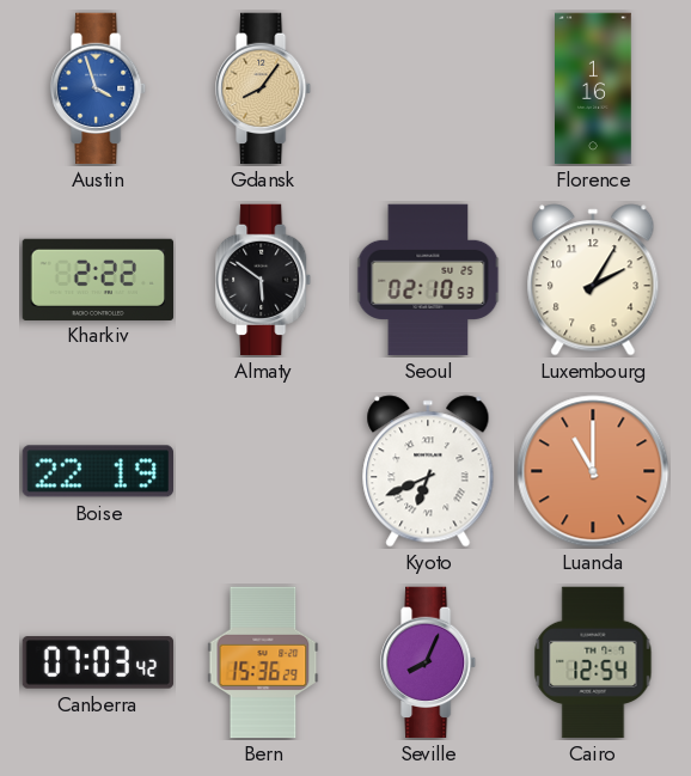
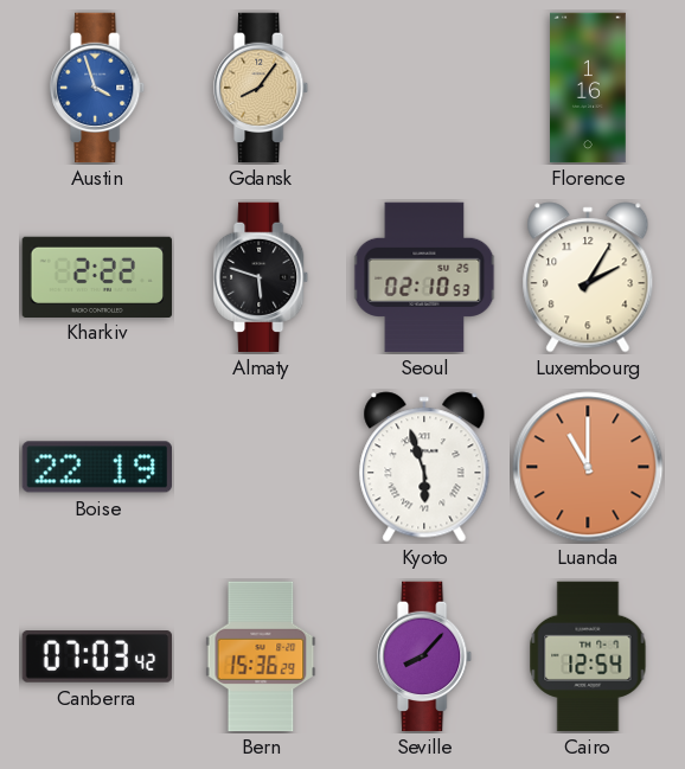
Almaty: 5:51 -> 5:48
Kyoto: 6:41 -> 5:57
Seville: 8:04 -> 8:07
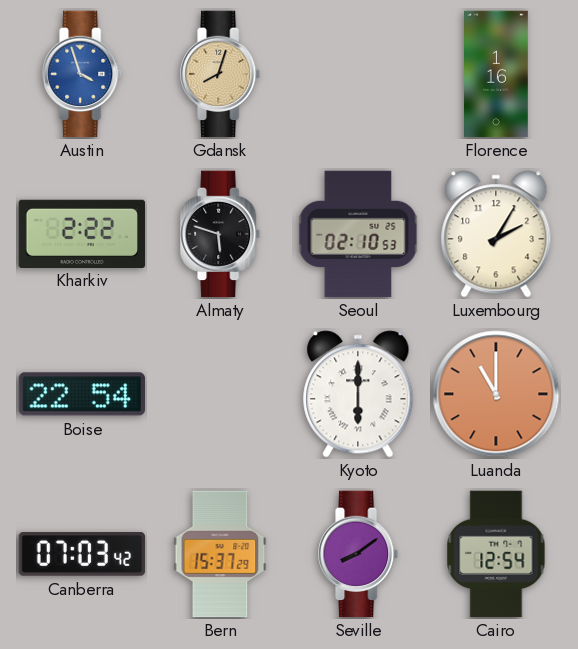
Gdansk: 8:06 -> 8:03
Boise: 22:19 -> 22:54
Kyoto: 5:57 -> 6:00
Bern: 15:36 -> 15:37
Seville: 8:07 -> 8:09
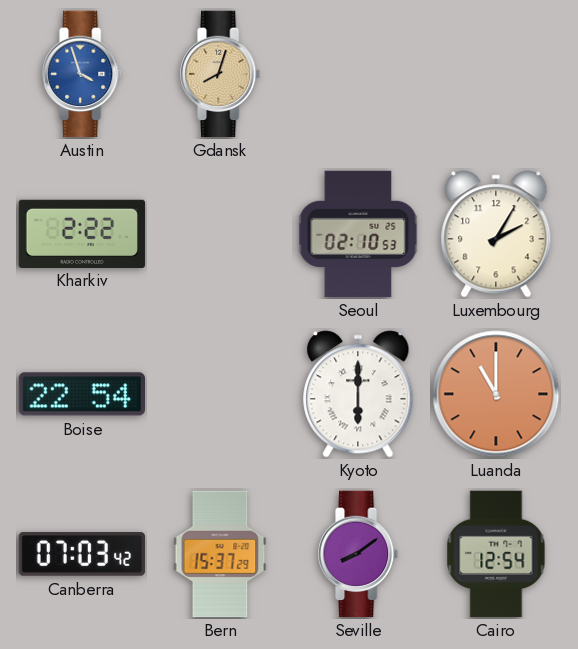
Florence: 1:16 -> none
Almaty: 5:48 -> none
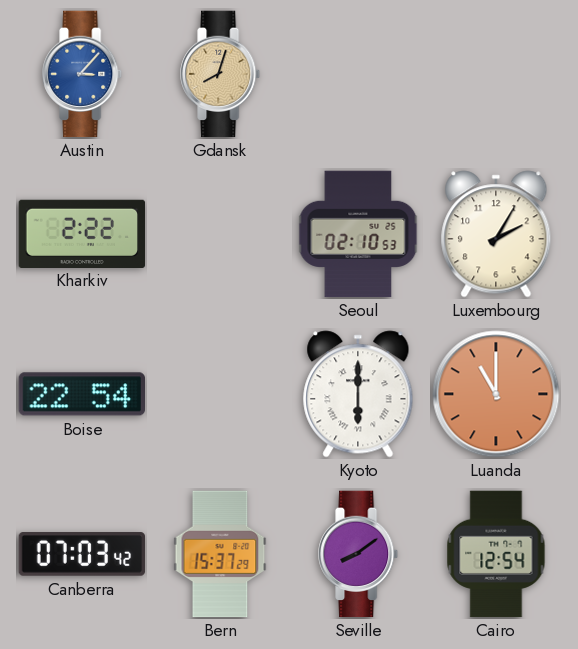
Austin: 3:57 -> 3:07
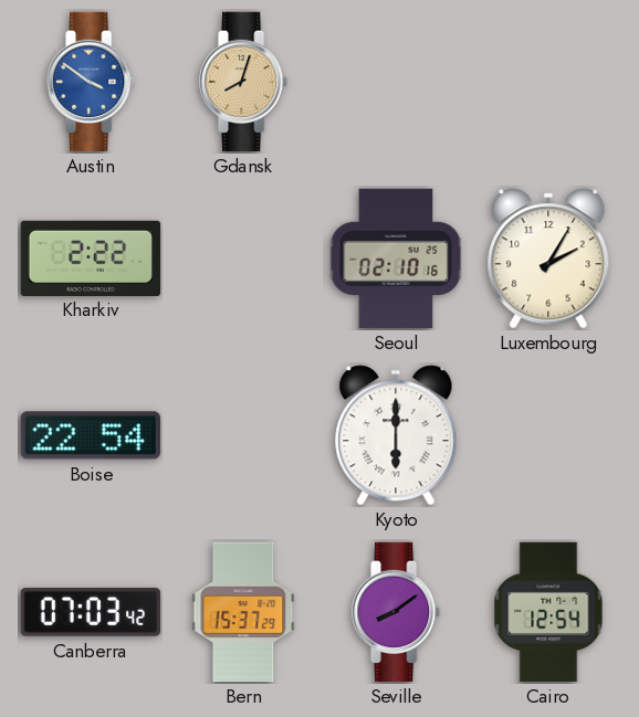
Austin: 3:07 -> 3:51
Seoul: 02:10:53 -> 02:10:16
Luanda: 11:00 -> none
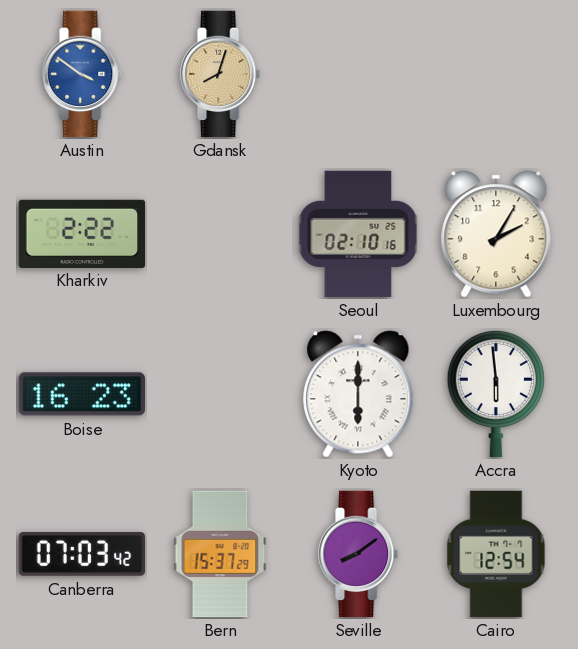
Boise: 22:54 -> 16:23
Accra: none -> 5:59
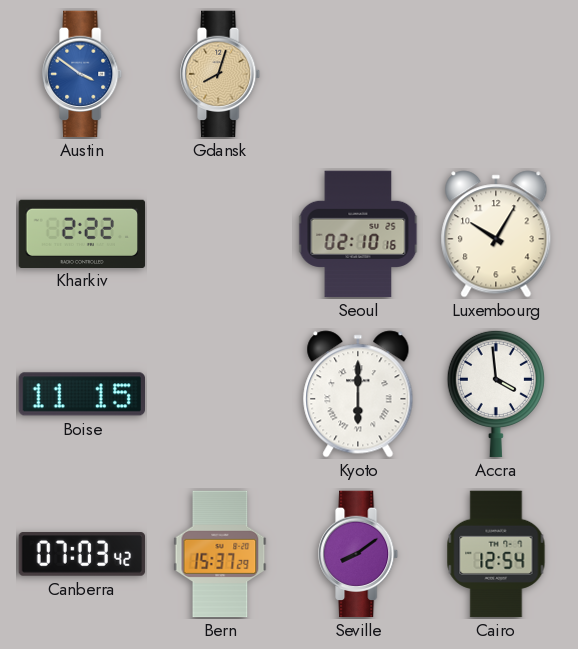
Luxembourg: 2:05 -> 10:05
Boise: 16:23 -> 11:15
Accra: 5:59 -> 3:59
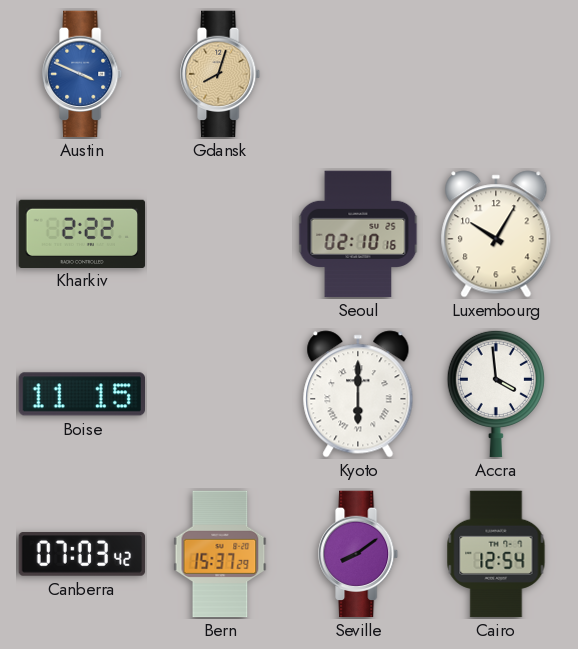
Austin: 3:51 -> 3:49
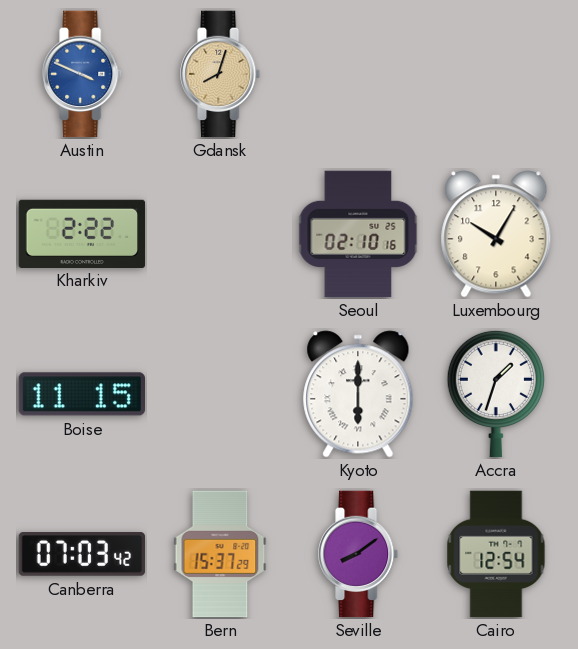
Accra: 3:59 -> 1:33
